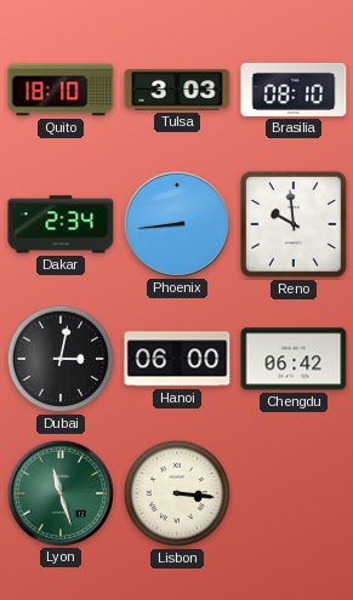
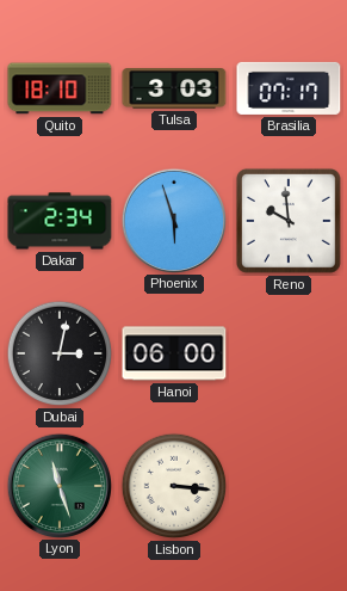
Brasilia: 08:10 -> 07:17
Phoenix: 8:44 -> 5:57
Chengdu: 06:42 -> none
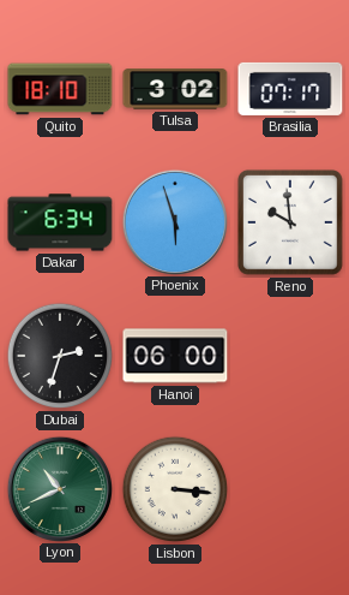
Tulsa: 3:03 -> 3:02
Dakar: 2:34 -> 6:34
Dubai: 3:02 -> 2:33
Lyon: 11:27 -> 10:41
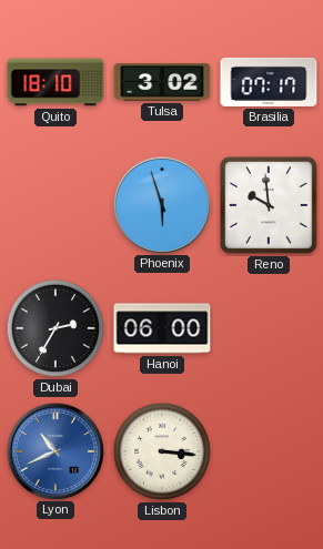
Dakar: 6:34 -> none
Dubai: 2:33 -> 2:35
Lyon dial: green -> blue
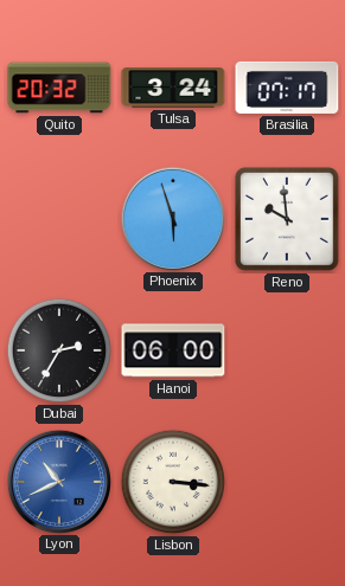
Quito: 18:10 -> 20:32
Tulsa: 3:02 -> 3:24
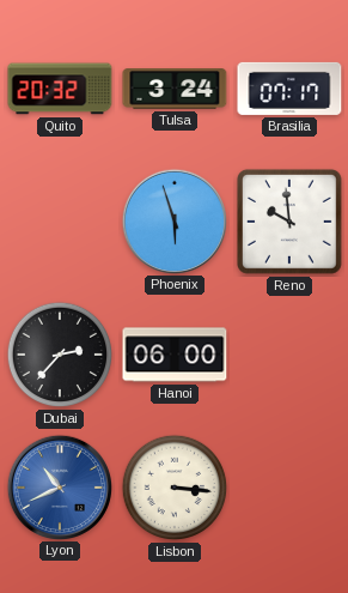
Dubai: 2:35 -> 2:37
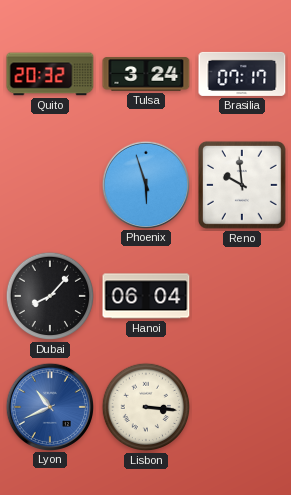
Dubai: 2:37 -> 8:07
Hanoi: 06:00 -> 06:04
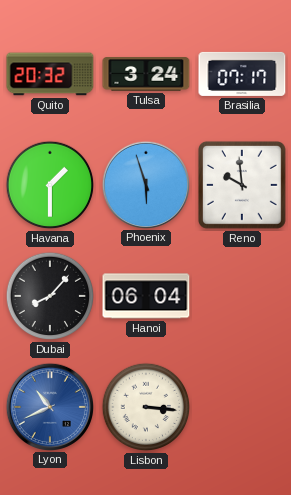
Havana: none -> 1:30
